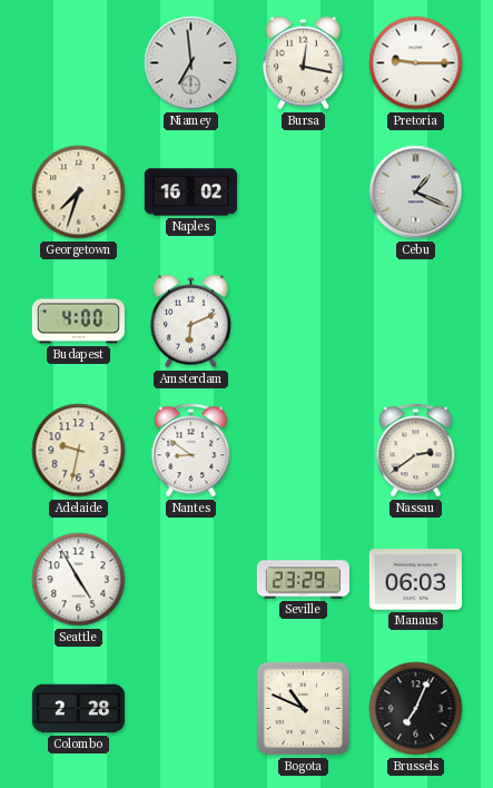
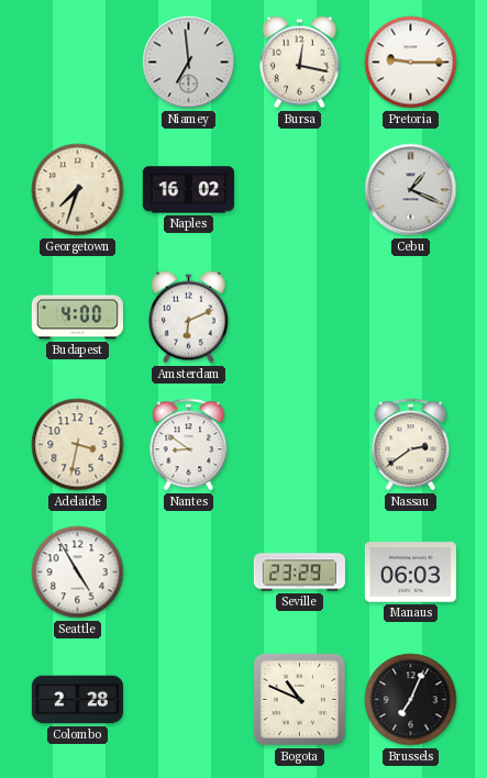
Adelaide: 9:32 -> 3:32
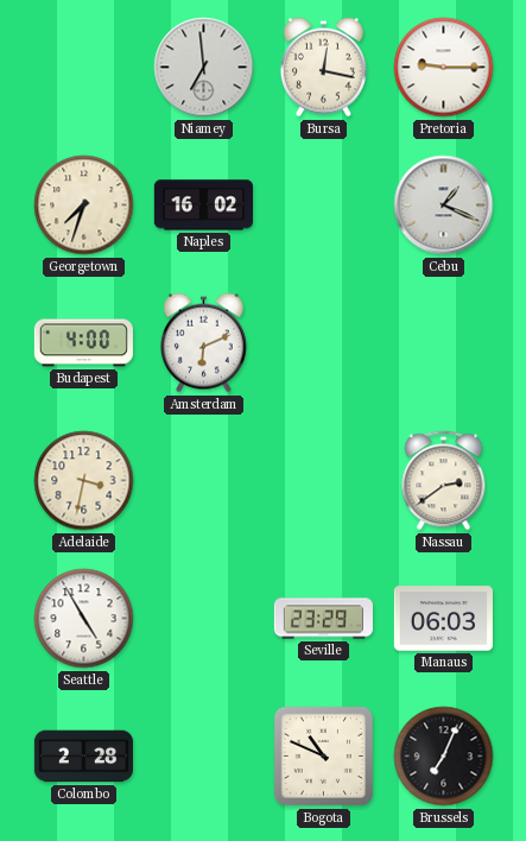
Nantes: 8:51 -> none
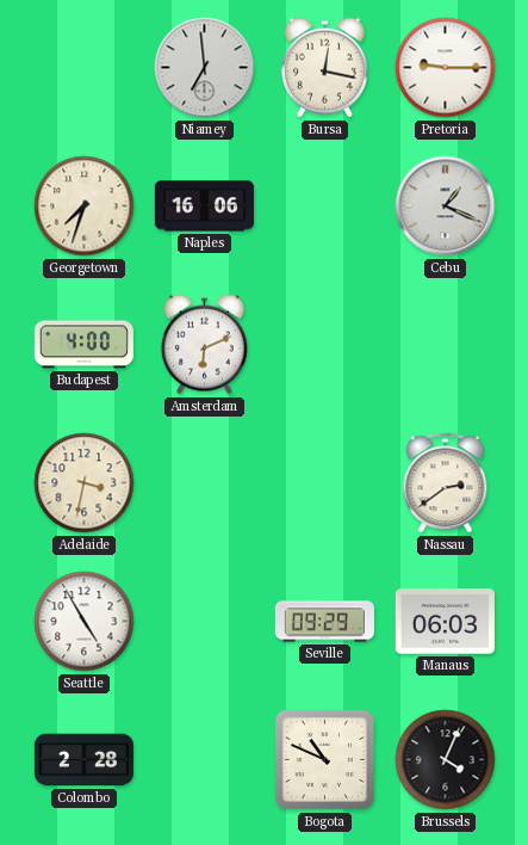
Naples: 16:02 -> 16:06
Seville: 23:29 -> 09:29
Brussels: 7:04 -> 4:04
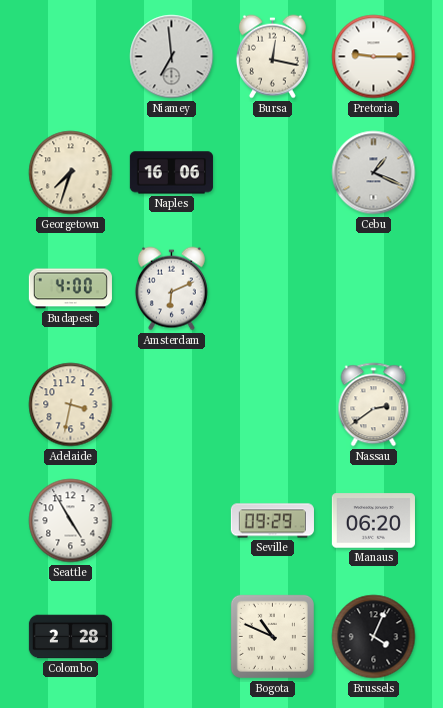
Manaus: 06:03 -> 06:20
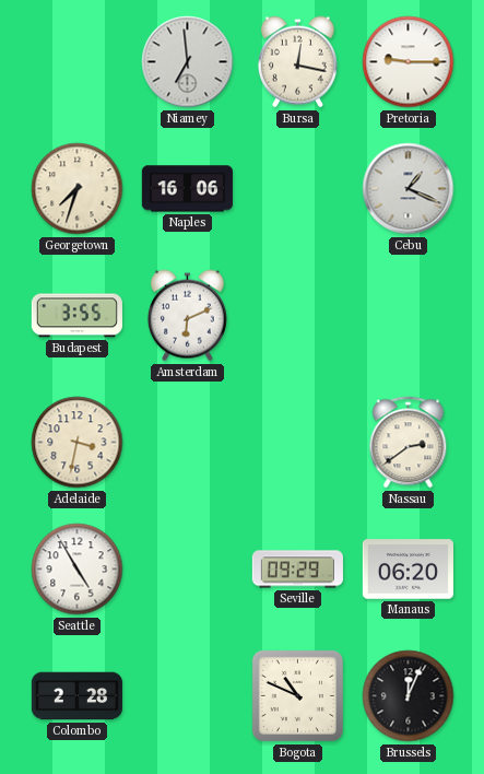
Budapest: 4:00 -> 3:55
Brussels: 4:04 -> 12:04
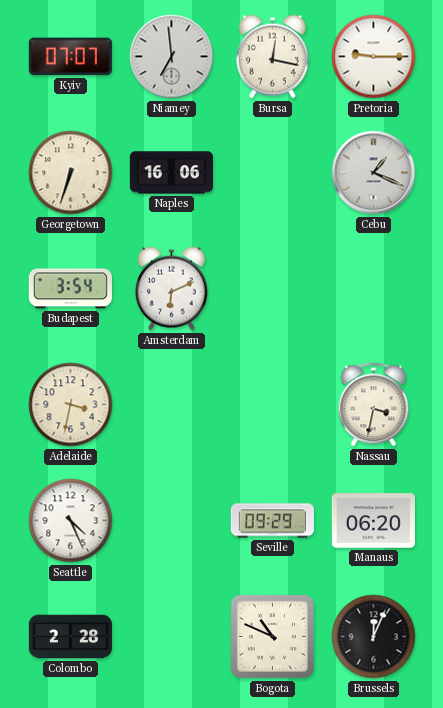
Kyiv: none -> 07:07
Georgetown: 7:33 -> 6:33
Budapest: 3:55 -> 3:54
Nassau: 2:39 -> 3:32
Seattle: 4:55 -> 4:26
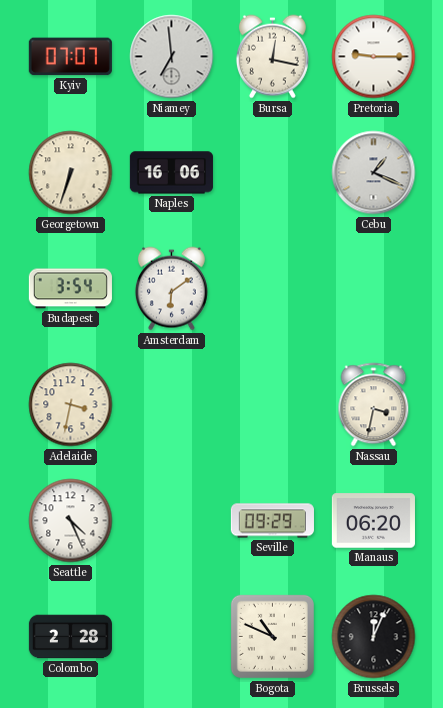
Amsterdam: 6:11 -> 6:09
